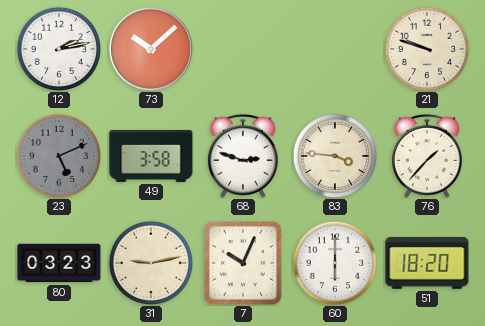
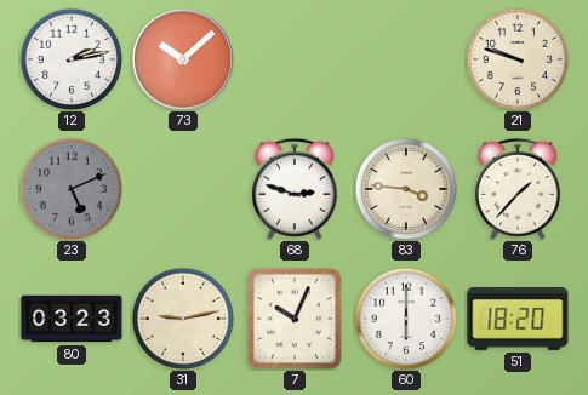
49: 3:58 -> none
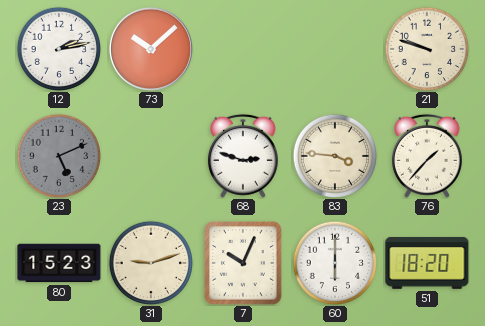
80: 03:23 -> 15:23
31: 9:13 -> 9:12
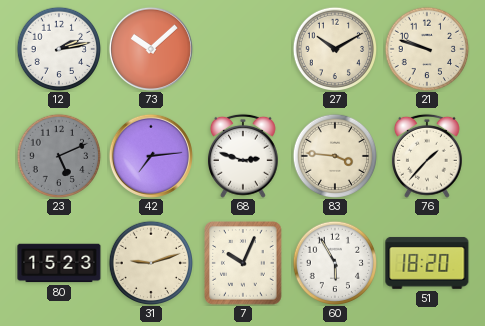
27: none -> 10:10
42: none -> 7:14
60: 6:00 -> 5:55
